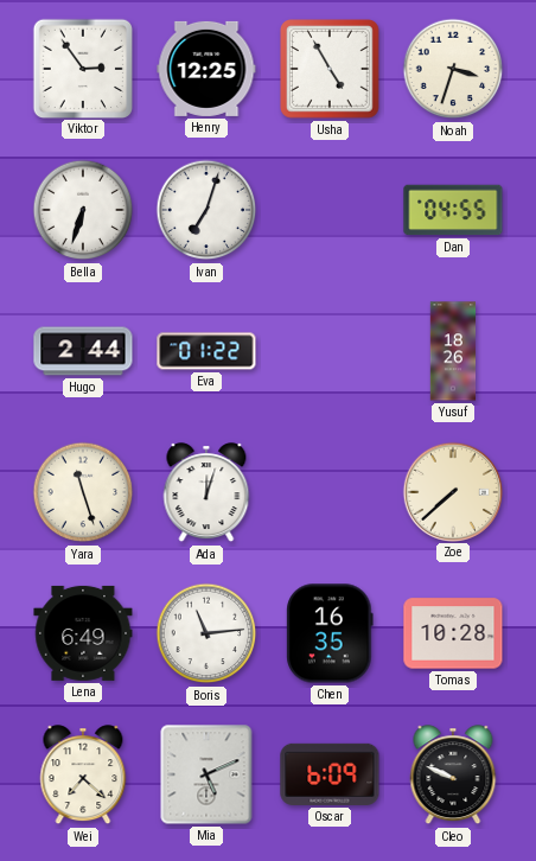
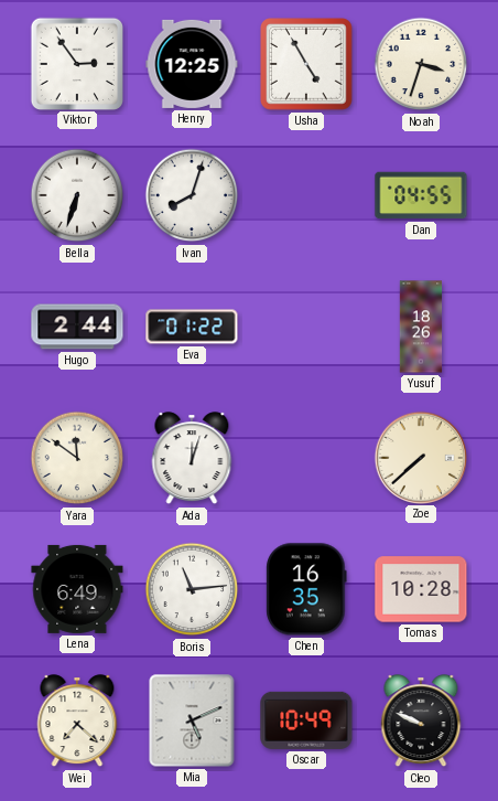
Ivan: 7:03 -> 8:03
Yara: 11:27 -> 11:51
Oscar: 6:09 -> 10:49
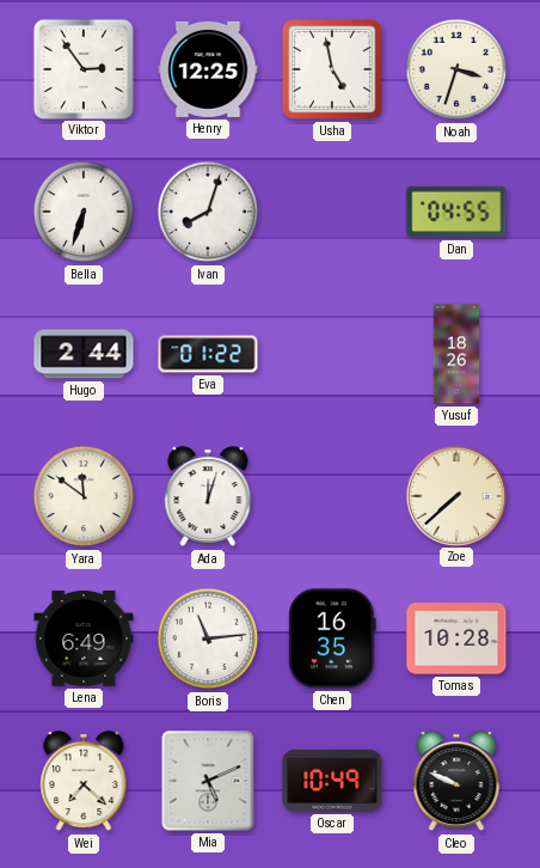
Usha: 4:55 -> 4:58
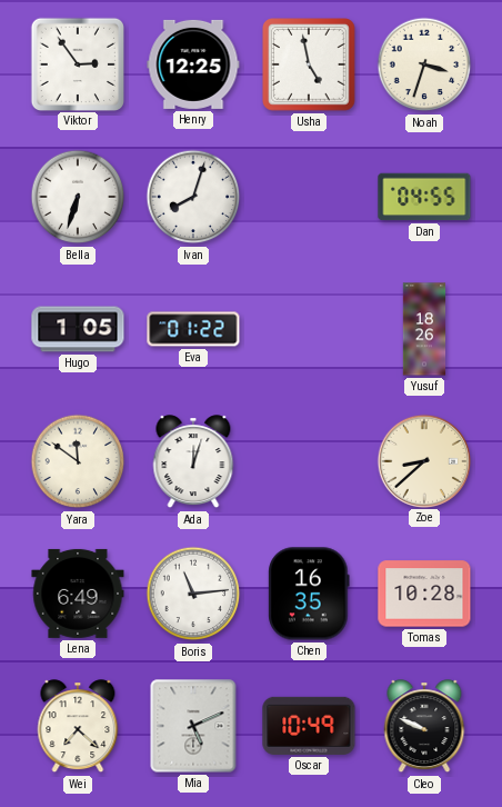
Hugo: 2:44 -> 1:05
Zoe: 7:38 -> 8:38
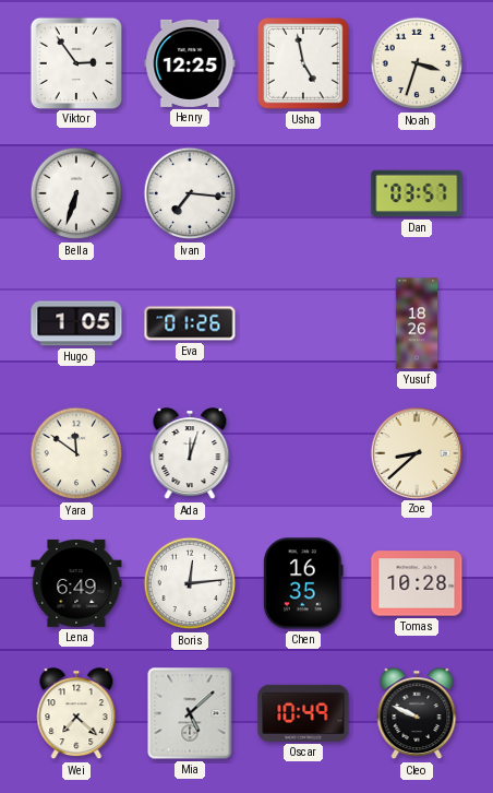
Ivan: 8:03 -> 7:16
Dan: 04:55 -> 03:57
Eva: 01:22 -> 01:26
Boris: 11:14 -> 12:14
Mia: 5:11 -> 5:08
